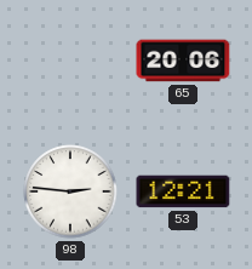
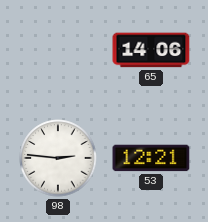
65: 20:06 -> 14:06
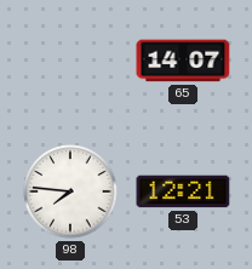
65: 14:06 -> 14:07
98: 2:46 -> 7:46
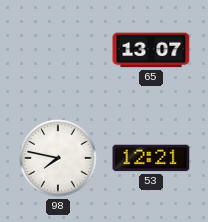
65: 14:07 -> 13:07
98: 7:46 -> 7:47
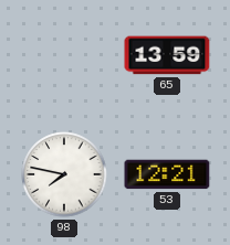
65: 13:07 -> 13:59
